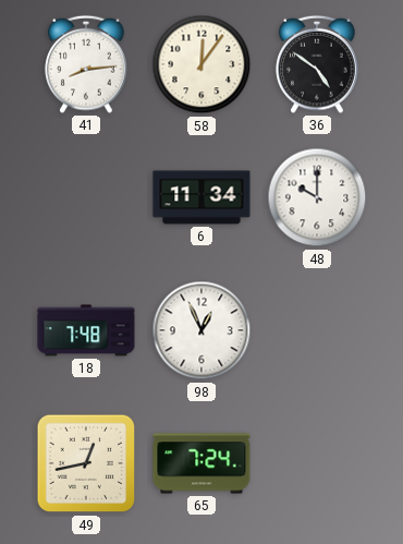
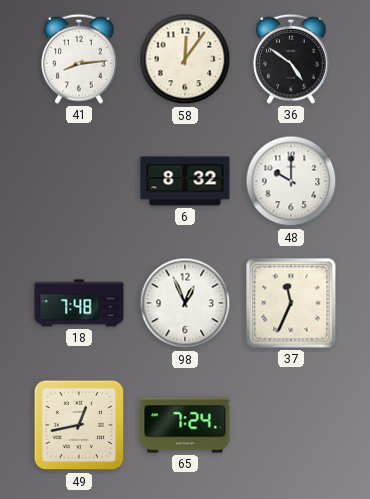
6: 11:34 -> 8:32
37: none -> 11:34
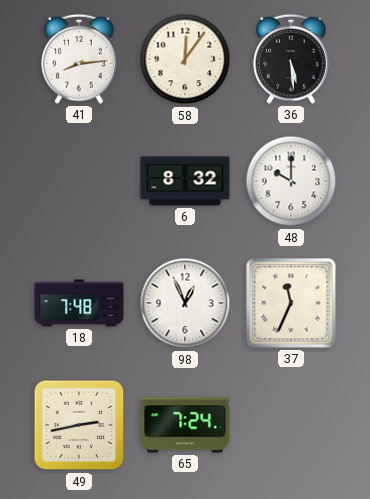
36: 4:51 -> 5:29
49: 12:43 -> 2:43
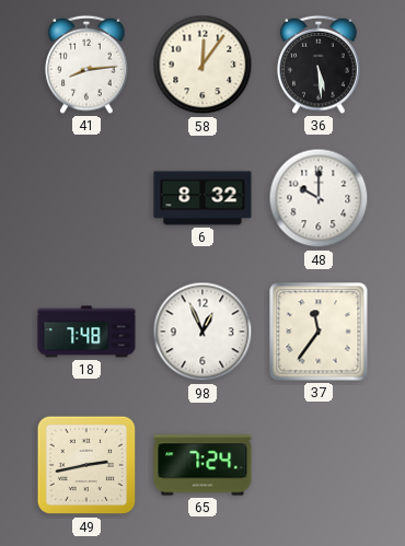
37: 11:34 -> 11:36
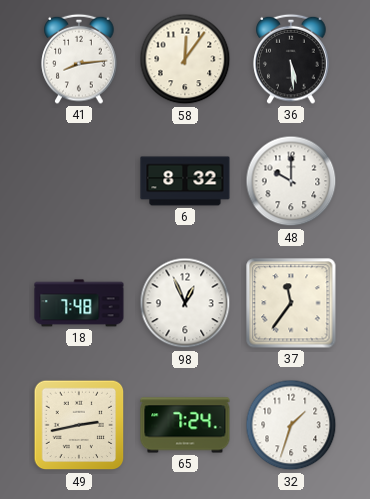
32: none -> 1:33
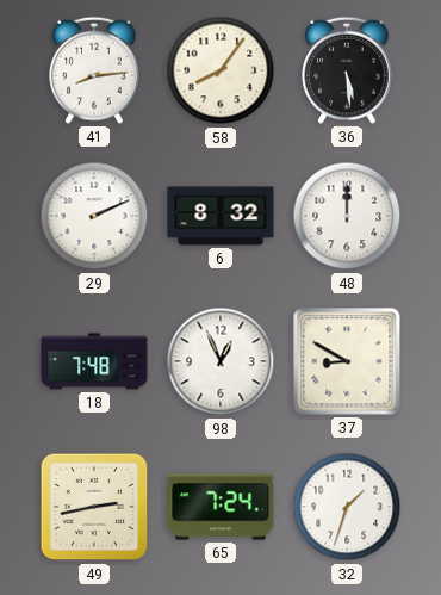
58: 12:06 -> 8:06
29: none -> 2:11
48: 10:00 -> 12:00
37: 11:36 -> 8:50
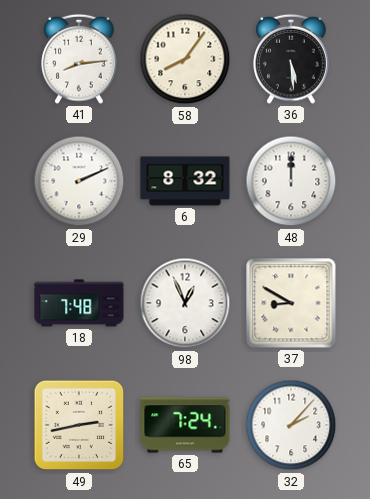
32: 1:33 -> 2:07
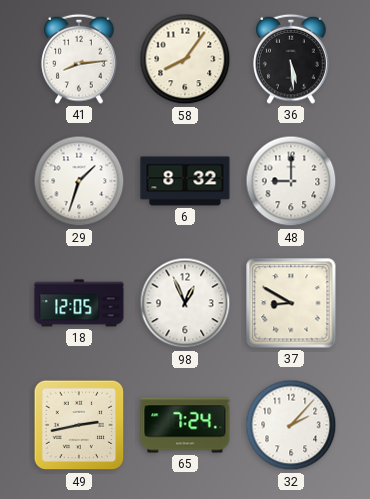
29: 2:11 -> 1:33
48: 12:00 -> 9:00
18: 7:48 -> 12:05
